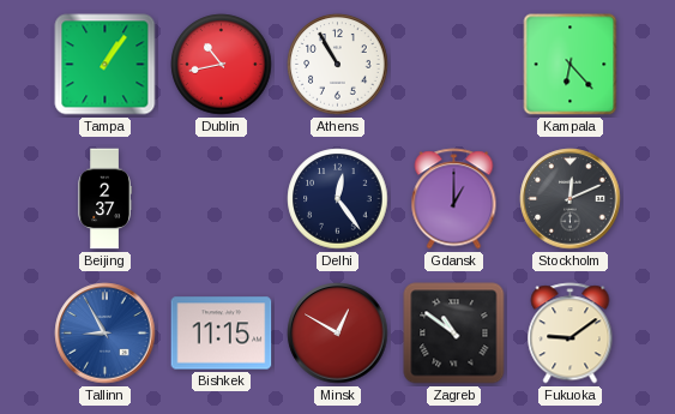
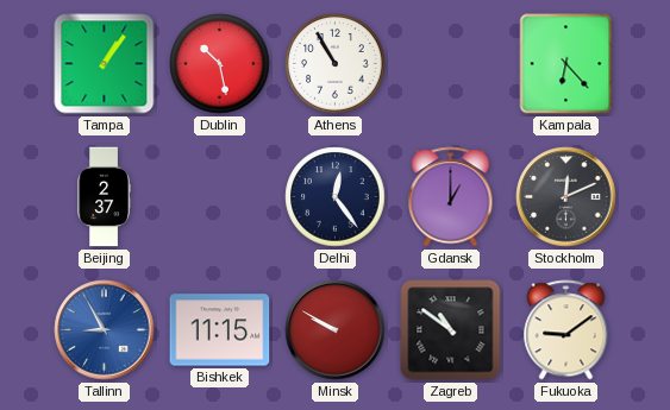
Dublin: 10:43 -> 10:28
Minsk: 12:50 -> 9:50
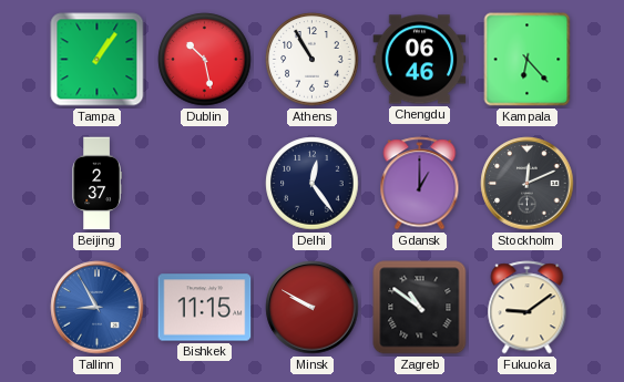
Chengdu: none -> 06:46
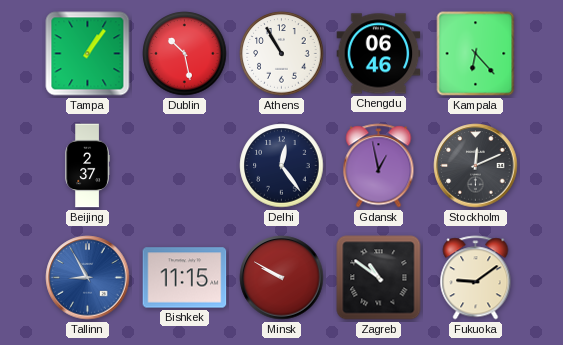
Gdansk: 1:00 -> 12:58
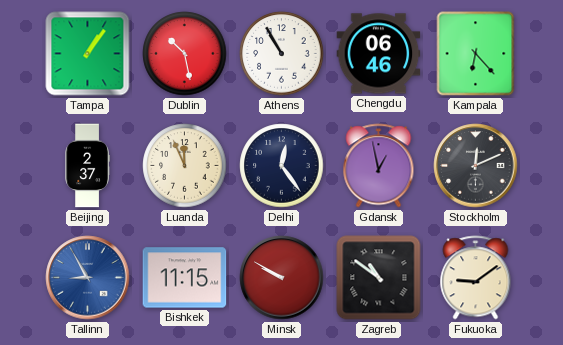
Luanda: none -> 11:56
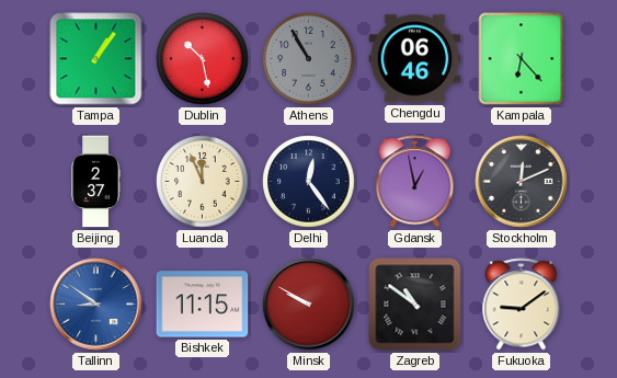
Athens dial: white -> grey
Tallinn: 8:55 -> 8:51
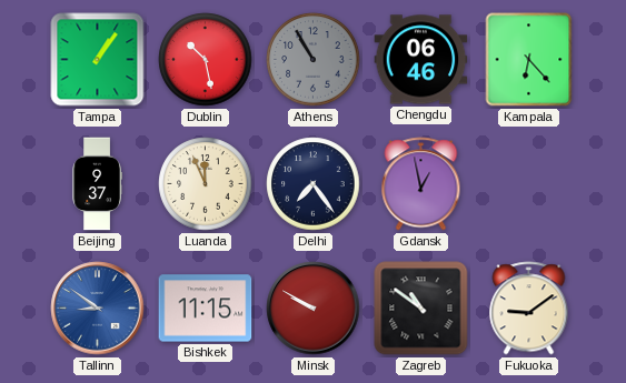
Beijing: 2:37 -> 9:37
Delhi: 12:24 -> 7:24
Stockholm: 12:11 -> none
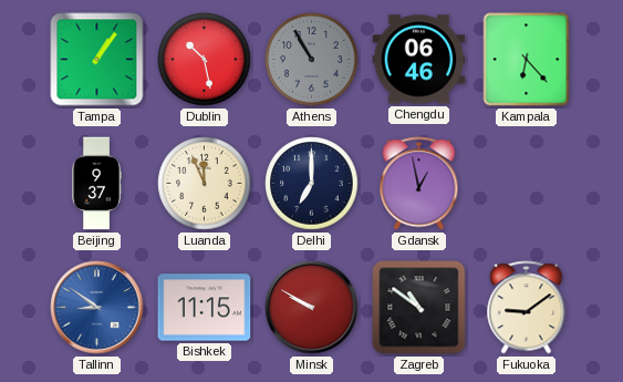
Delhi: 7:24 -> 7:00
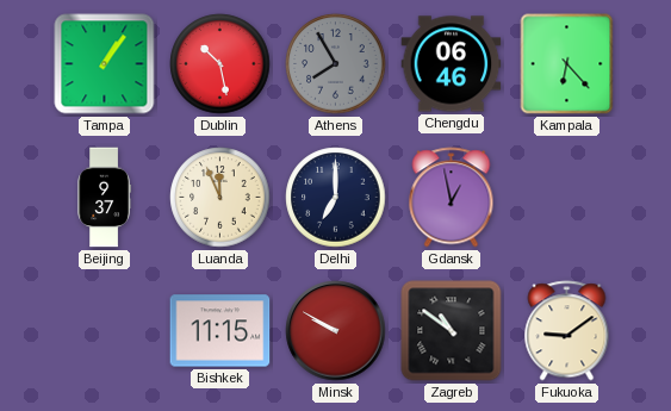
Athens: 10:55 -> 7:55
Tallinn: 8:51 -> none
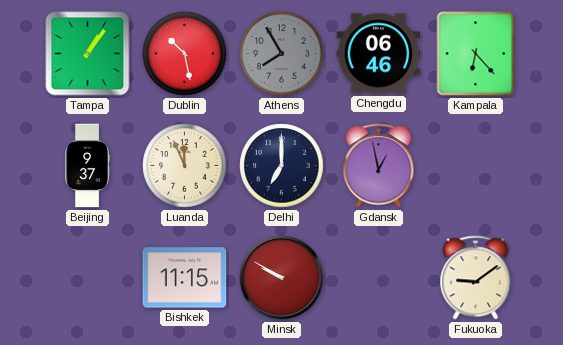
Zagreb: 10:51 -> none
